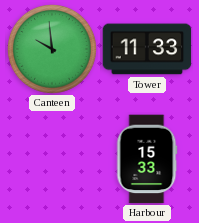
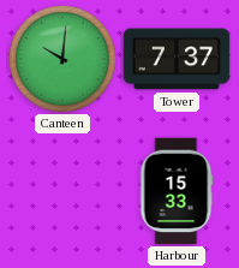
Canteen: 9:59 -> 10:01
Tower: 11:33 -> 7:37
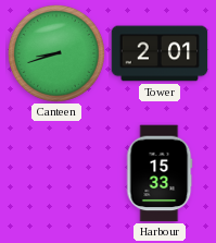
Canteen: 10:01 -> 8:42
Tower: 7:37 -> 2:01
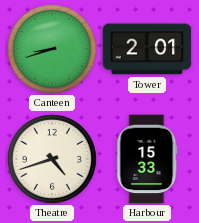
Theatre: none -> 4:42
